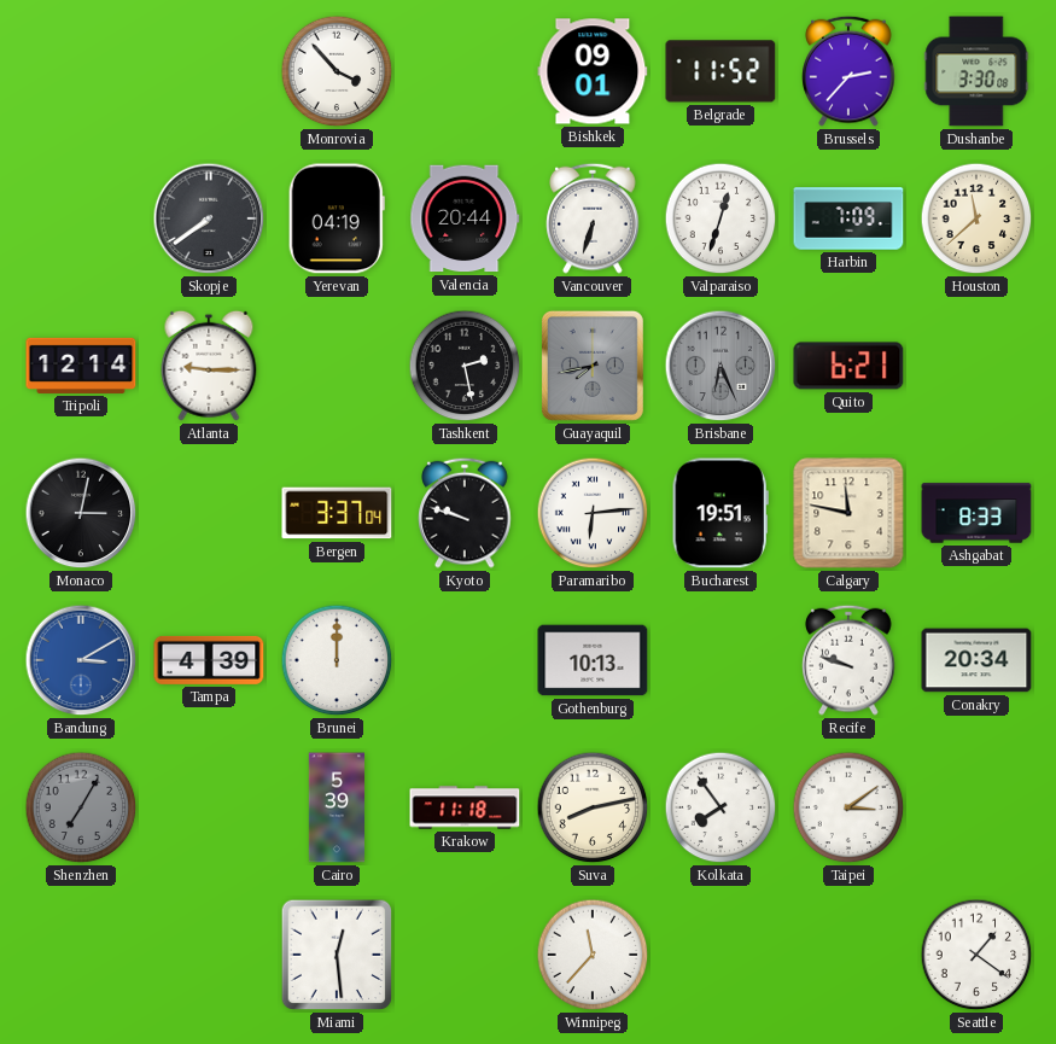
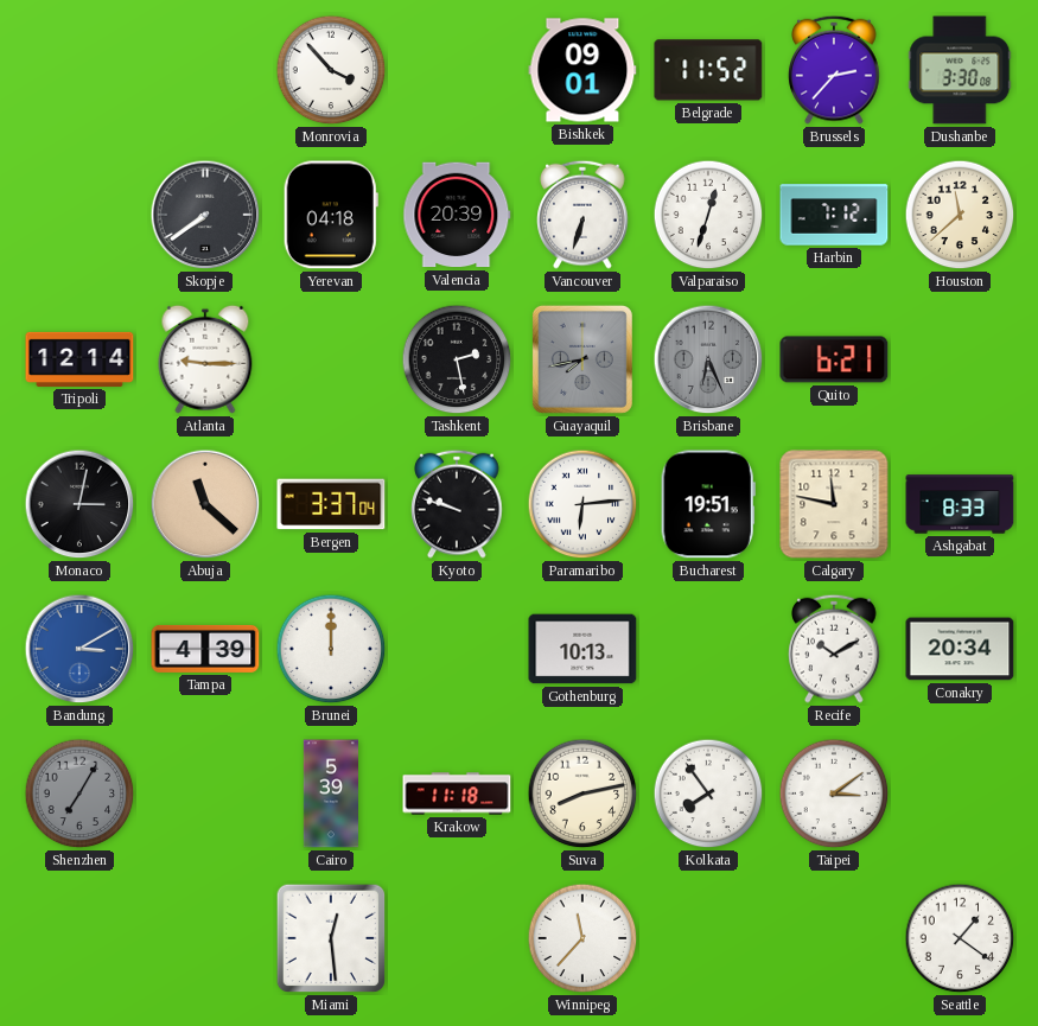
Yerevan: 04:19 -> 04:18
Valencia: 20:44 -> 20:39
Harbin: 7:09 -> 7:12
Abuja: none -> 11:22
Recife: 9:48 -> 10:10
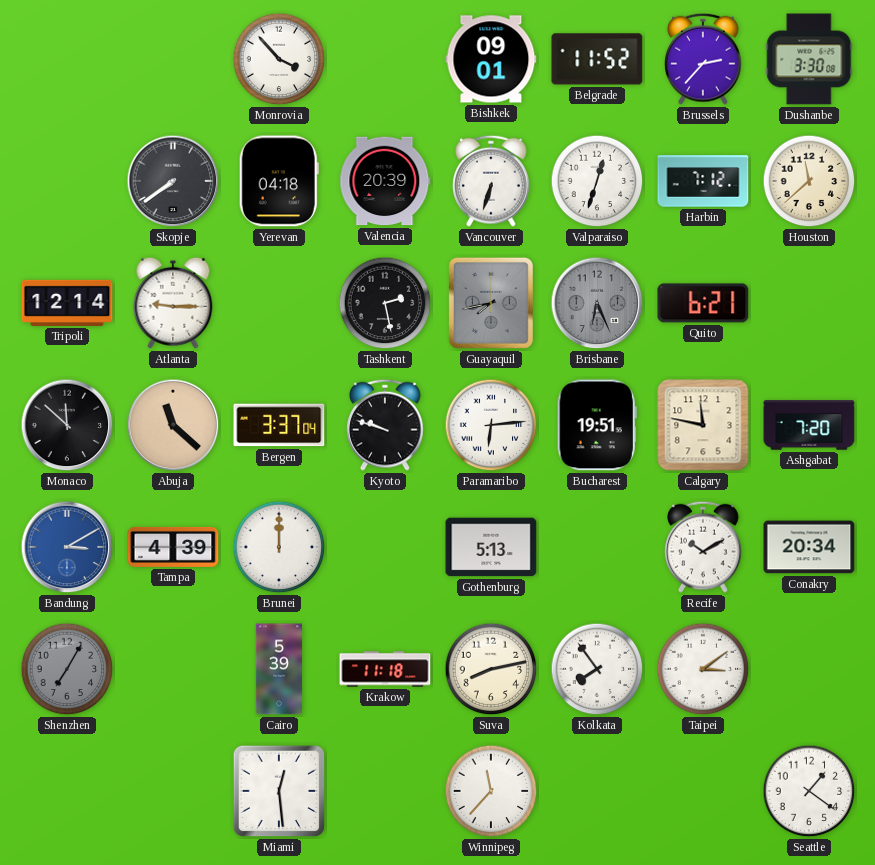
Monaco: 3:02 -> 11:52
Ashgabat: 8:33 -> 7:20
Gothenburg: 10:13 -> 5:13
